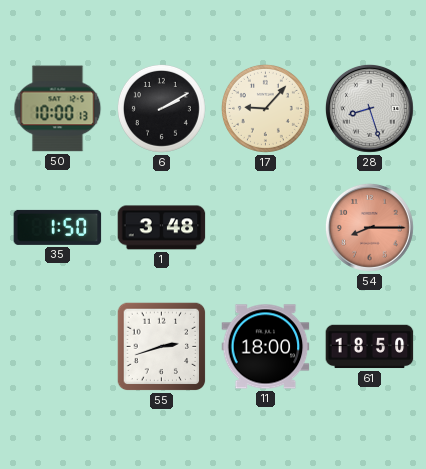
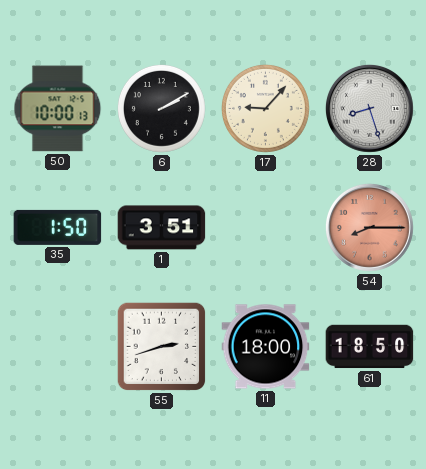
1: 3:48 -> 3:51
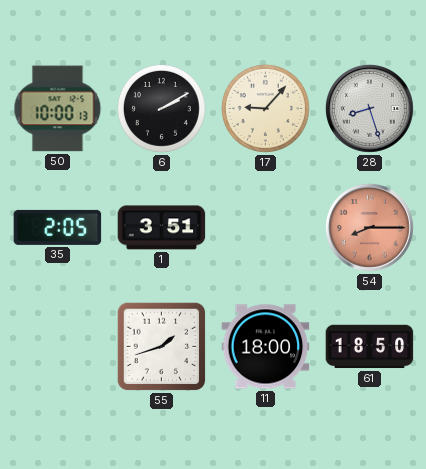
35: 1:50 -> 2:05
55: 2:42 -> 1:42
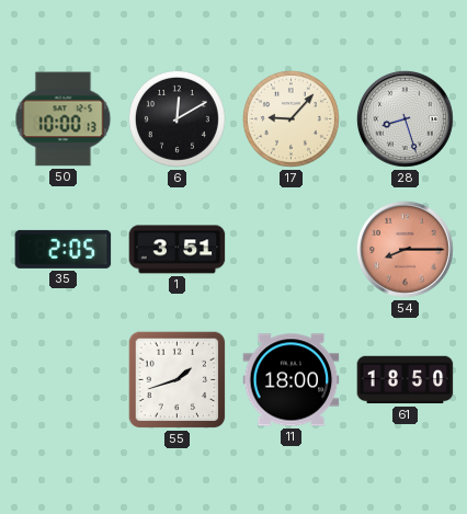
6: 2:10 -> 12:10
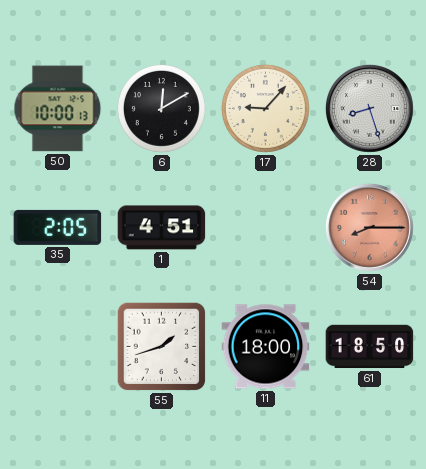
1: 3:51 -> 4:51
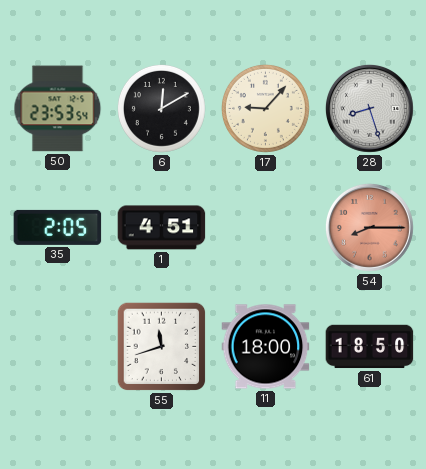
50: 10:00 -> 23:53
55: 1:42 -> 11:42
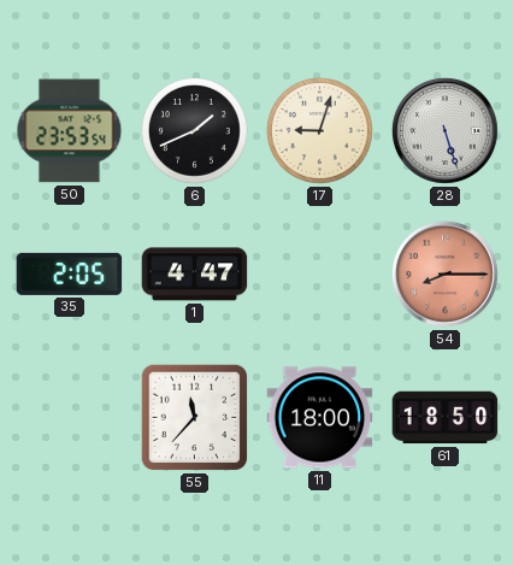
6: 12:10 -> 1:41
17: 9:07 -> 9:03
28: 8:27 -> 5:27
1: 4:51 -> 4:47
55: 11:42 -> 11:37
